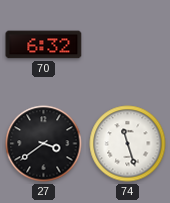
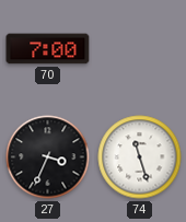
70: 6:32 -> 7:00
27: 3:39 -> 3:34
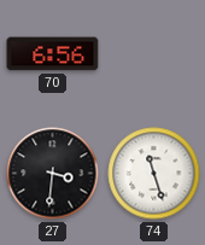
70: 7:00 -> 6:56
27: 3:34 -> 3:31
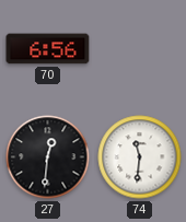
27: 3:31 -> 12:31
74: 11:27 -> 11:31
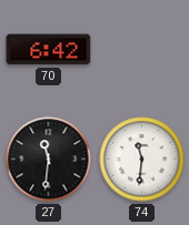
70: 6:56 -> 6:42
27: 12:31 -> 11:31
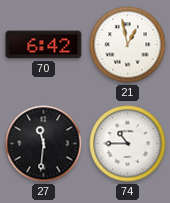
21: none -> 12:58
74: 11:31 -> 10:45
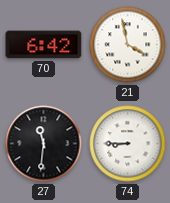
21: 12:58 -> 3:58
74: 10:45 -> 8:45
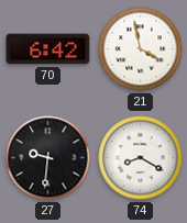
27: 11:31 -> 9:31
74: 8:45 -> 8:20
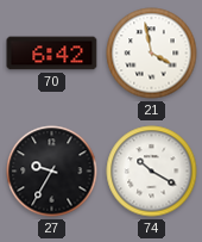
27: 9:31 -> 9:35
74: 8:20 -> 10:20
